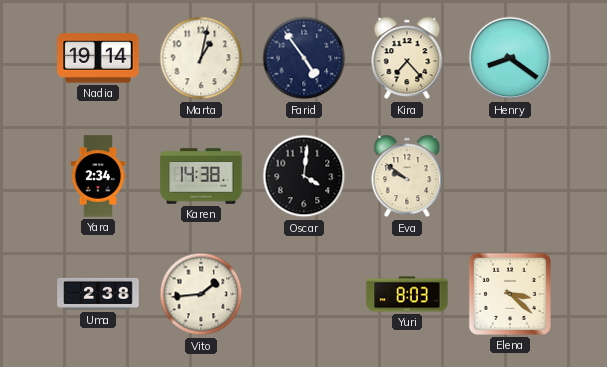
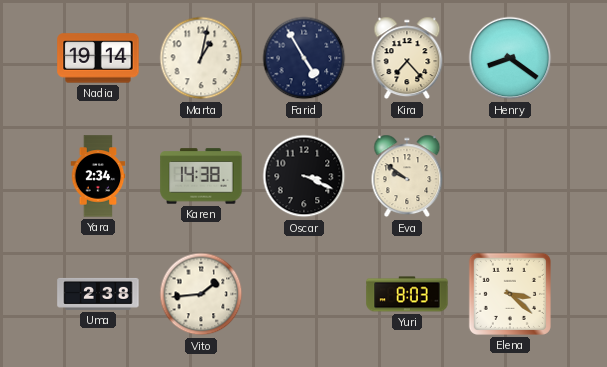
Farid: 4:54 -> 4:55
Oscar: 4:01 -> 3:19
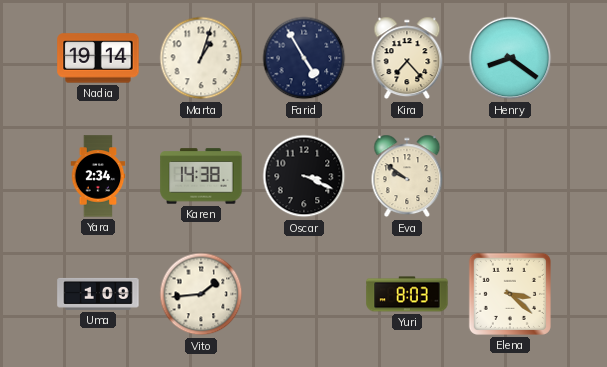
Marta: 1:02 -> 1:03
Uma: 2:38 -> 1:09
